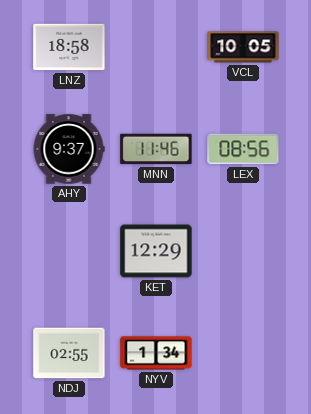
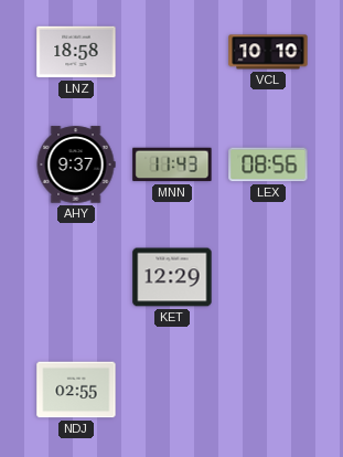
VCL: 10:05 -> 10:10
MNN: 11:46 -> 11:43
NYV: 1:34 -> none
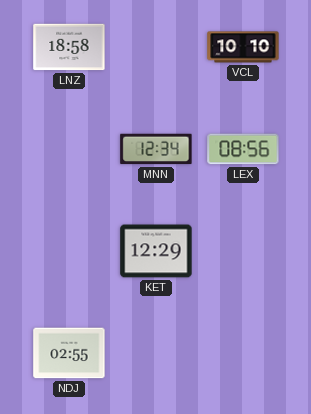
AHY: 9:37 -> none
MNN: 11:43 -> 12:34
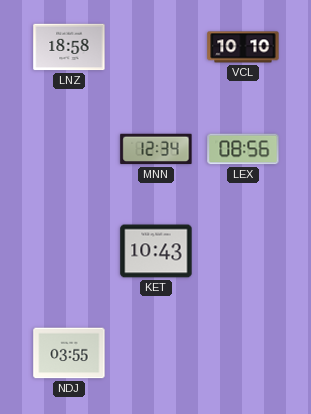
KET: 12:29 -> 10:43
NDJ: 02:55 -> 03:55
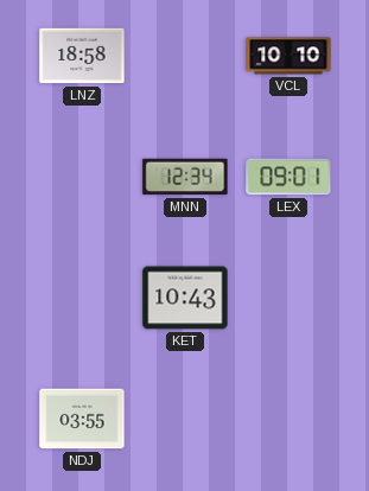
LEX: 08:56 -> 09:01
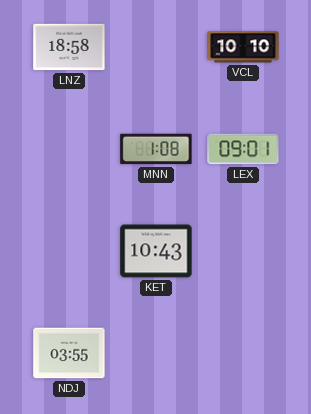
MNN: 12:34 -> 1:08
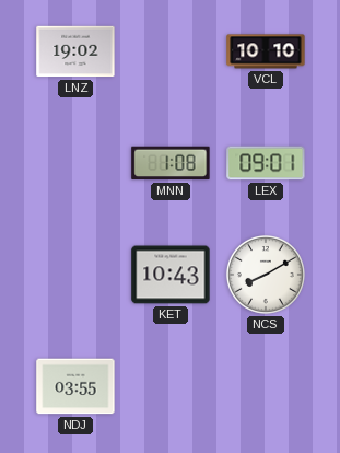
LNZ: 18:58 -> 19:02
NCS: none -> 8:10
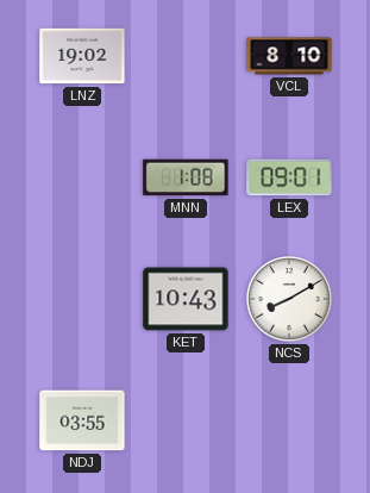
VCL: 10:10 -> 8:10
